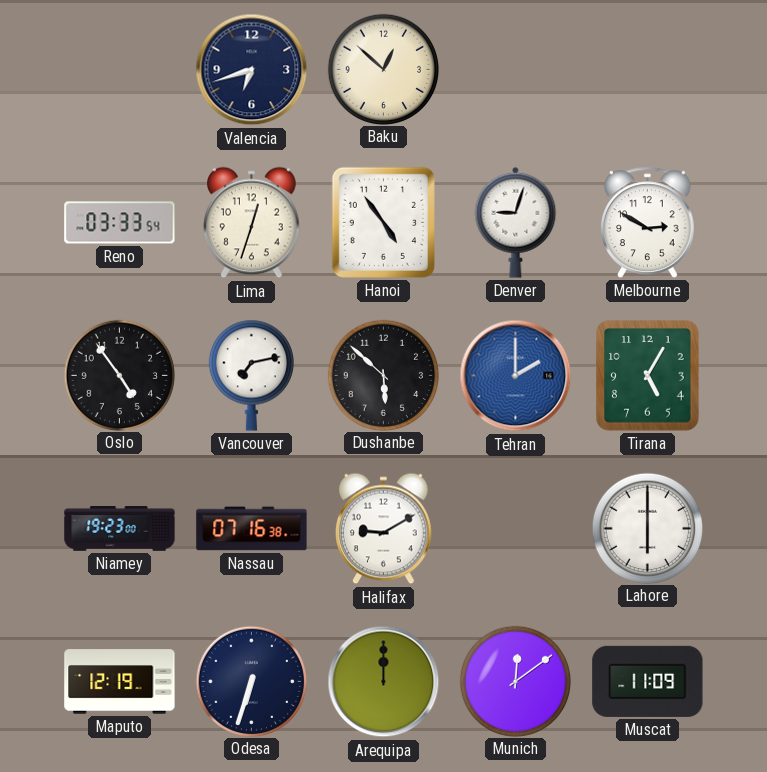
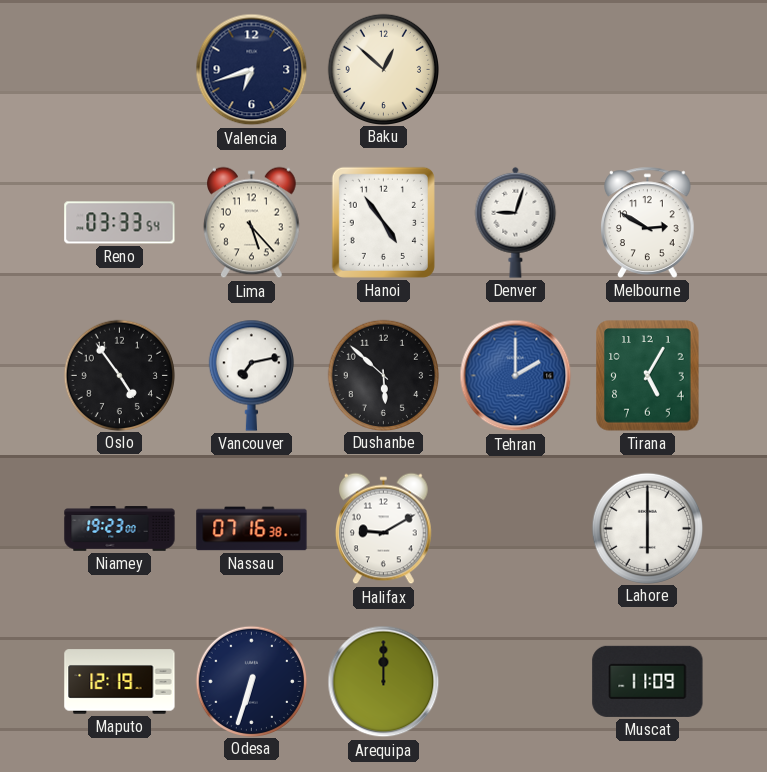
Lima: 12:33 -> 5:23
Munich: 12:09 -> none
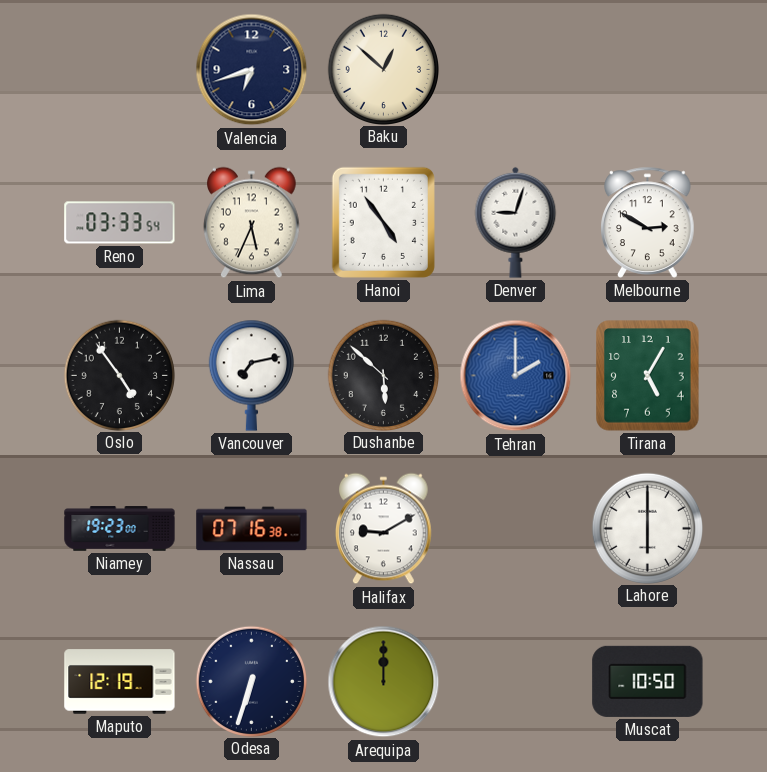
Lima: 5:23 -> 5:34
Muscat: 11:09 -> 10:50
